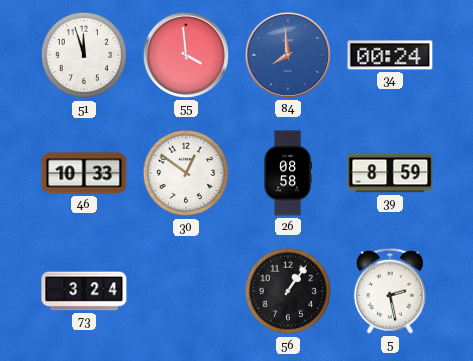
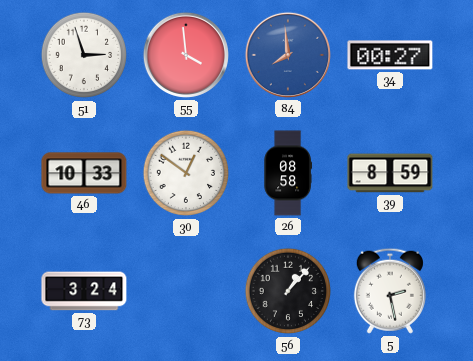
51: 11:57 -> 2:57
34: 00:24 -> 00:27
56: 1:06 -> 1:07
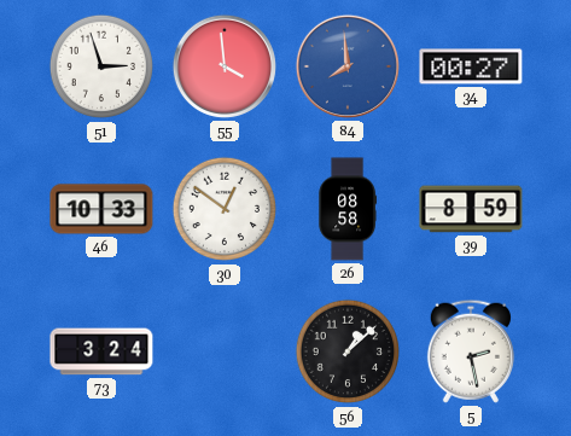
56: 1:07 -> 1:08
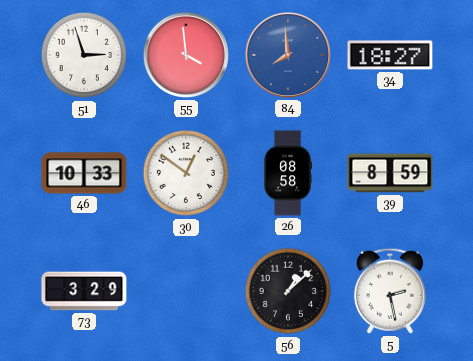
34: 00:27 -> 18:27
73: 3:24 -> 3:29
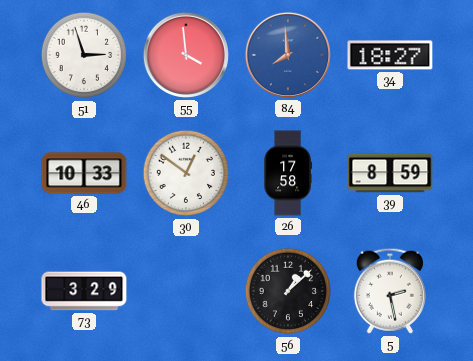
26: 08:58 -> 17:58
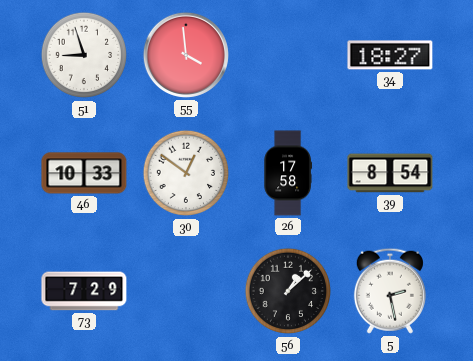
51: 2:57 -> 8:57
84: 7:59 -> none
39: 8:59 -> 8:54
73: 3:29 -> 7:29
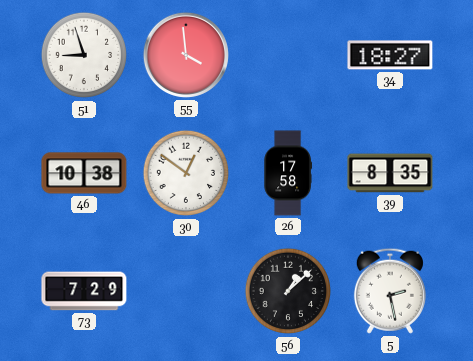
46: 10:33 -> 10:38
39: 8:54 -> 8:35
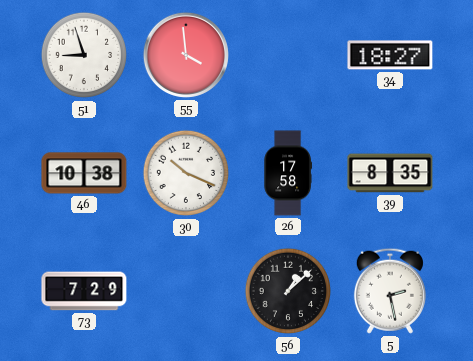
30: 12:51 -> 10:19
